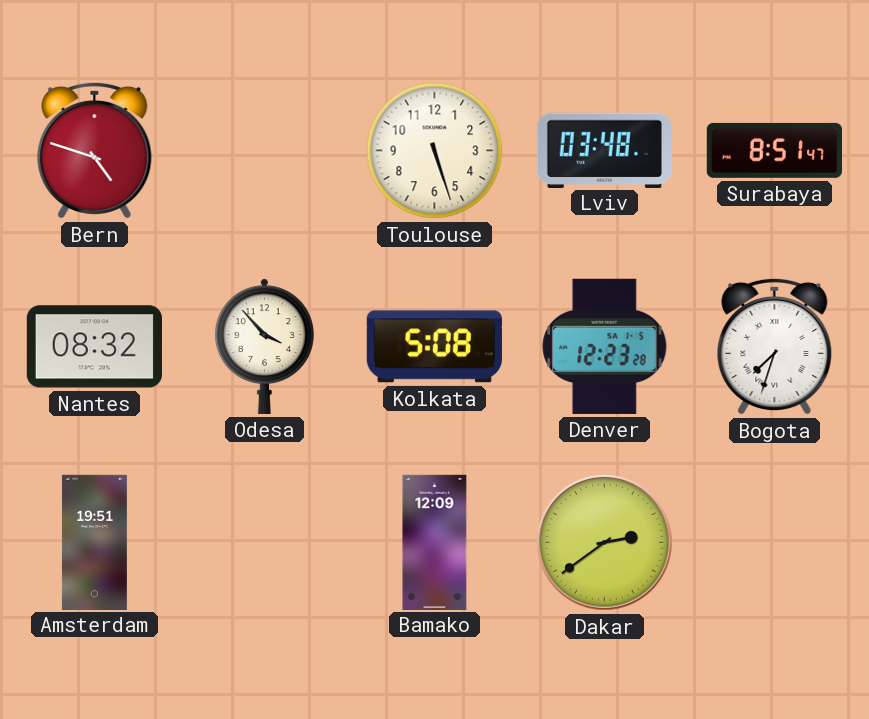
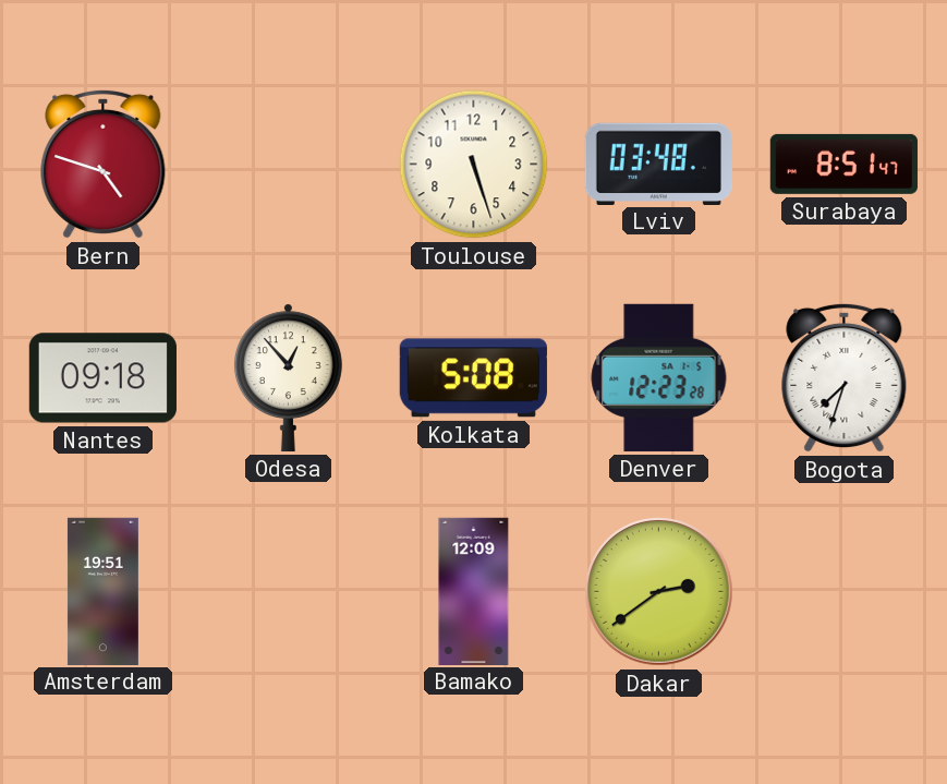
Nantes: 08:32 -> 09:18
Odesa: 3:53 -> 12:53
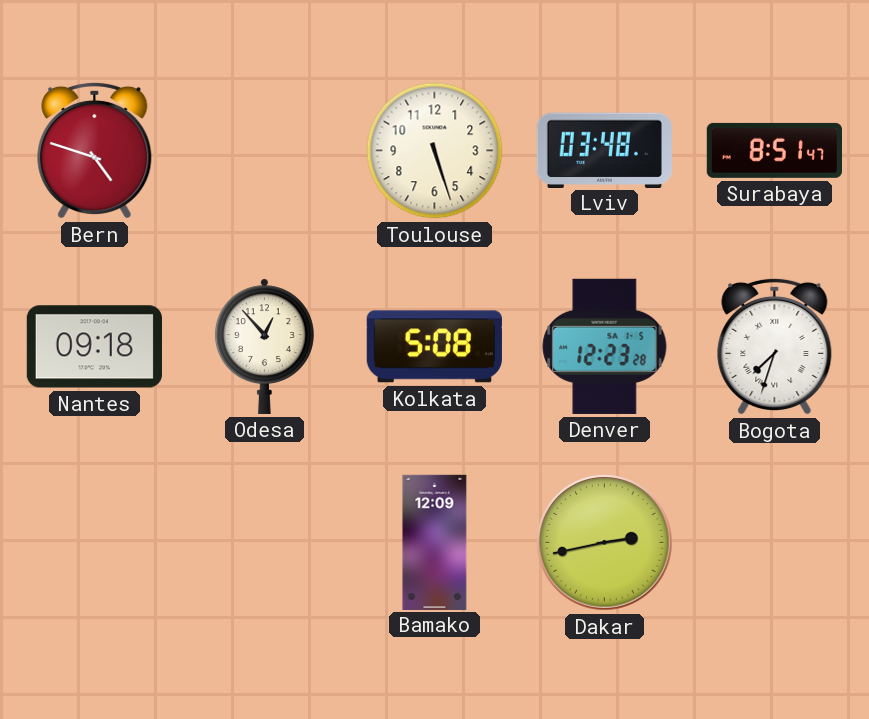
Amsterdam: 19:51 -> none
Dakar: 2:39 -> 2:43
